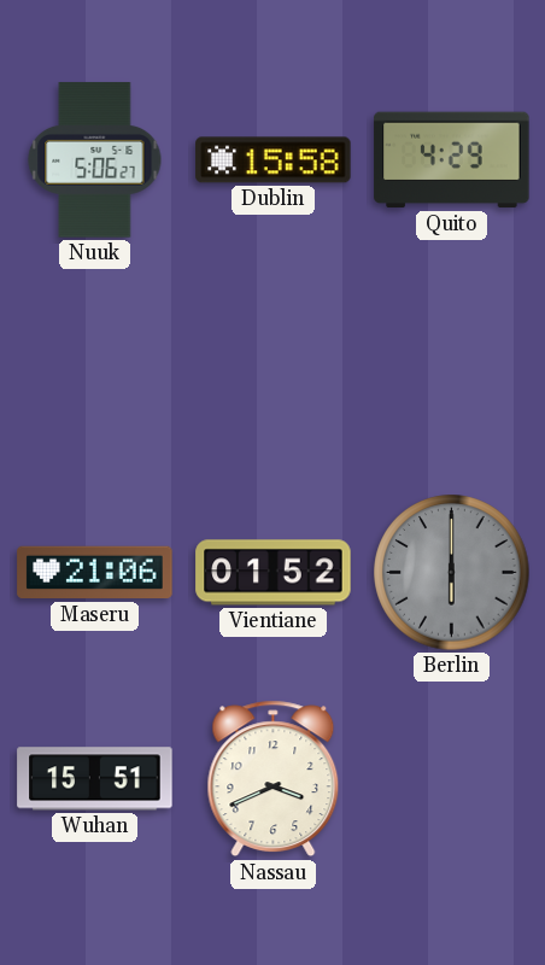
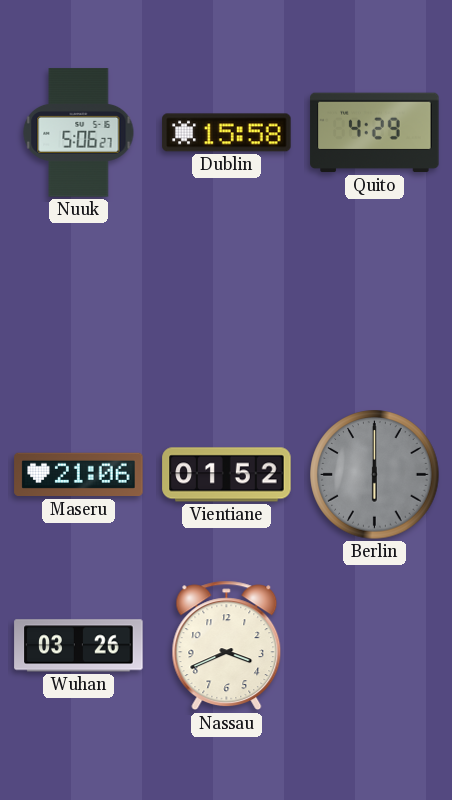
Wuhan: 15:51 -> 03:26
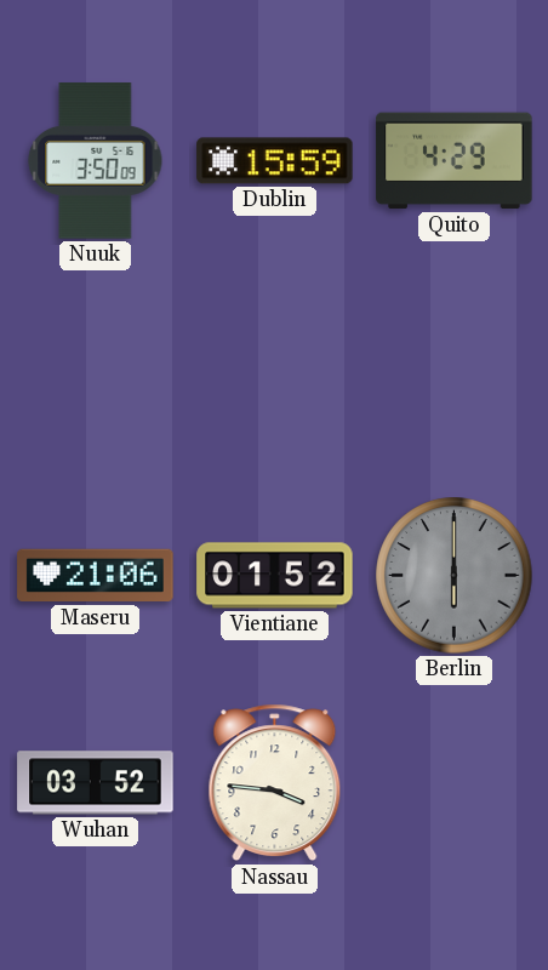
Nuuk: 5:06 -> 3:50
Dublin: 15:58 -> 15:59
Wuhan: 03:26 -> 03:52
Nassau: 3:41 -> 3:46
